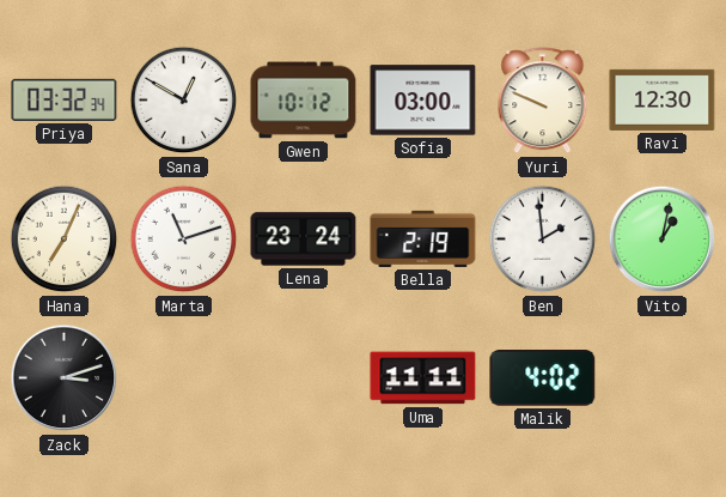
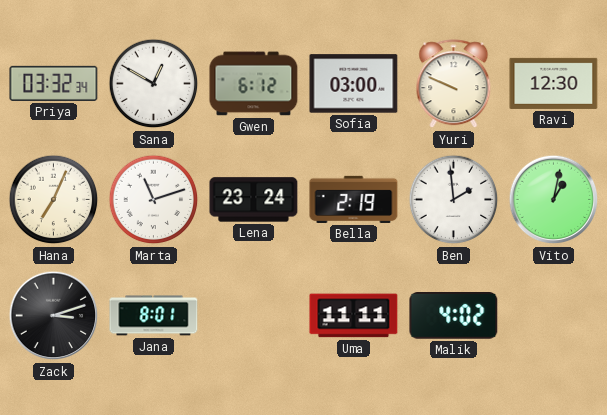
Gwen: 10:12 -> 6:12
Jana: none -> 8:01
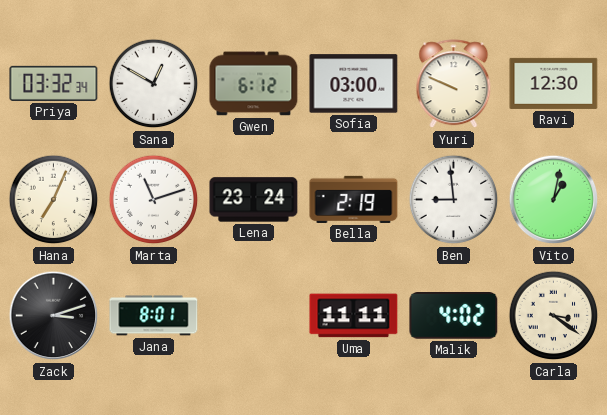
Ben: 1:59 -> 8:59
Carla: none -> 3:21
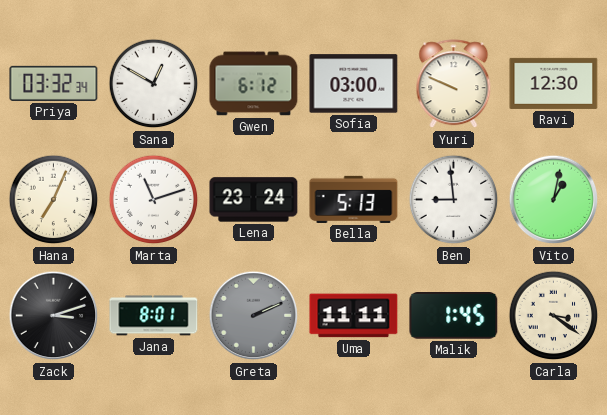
Bella: 2:19 -> 5:13
Greta: none -> 2:11
Malik: 4:02 -> 1:45
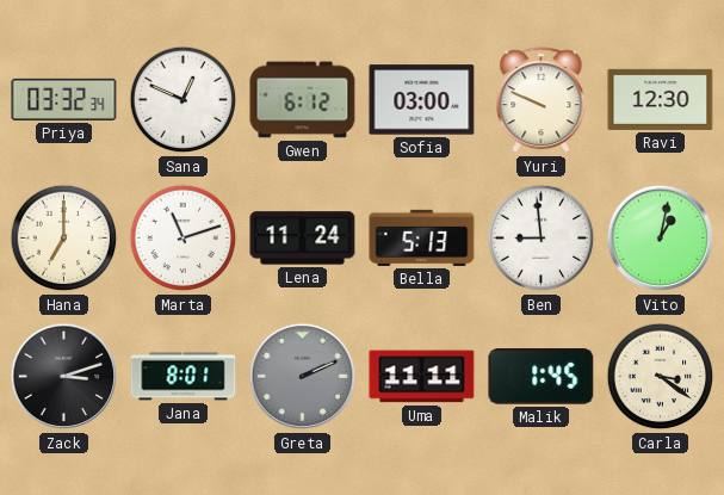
Sana: 12:50 -> 12:49
Hana: 7:04 -> 7:00
Lena: 23:24 -> 11:24
